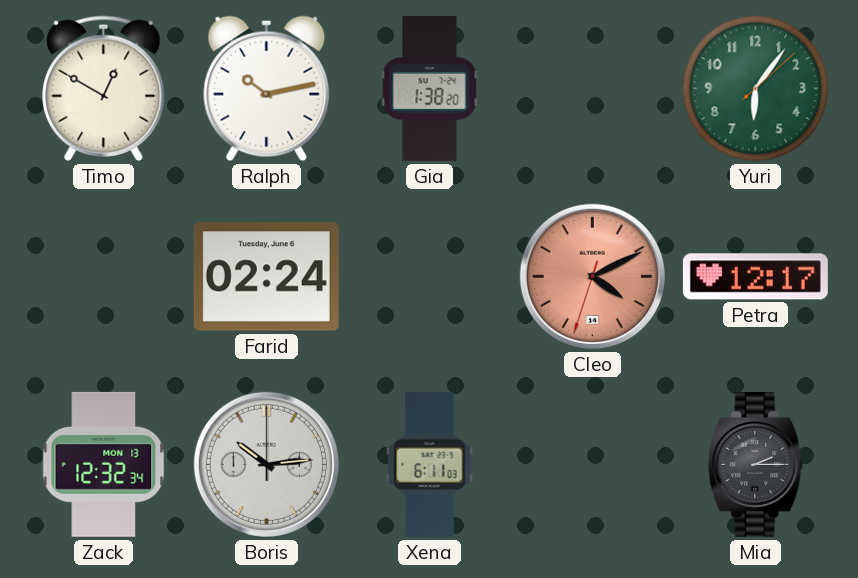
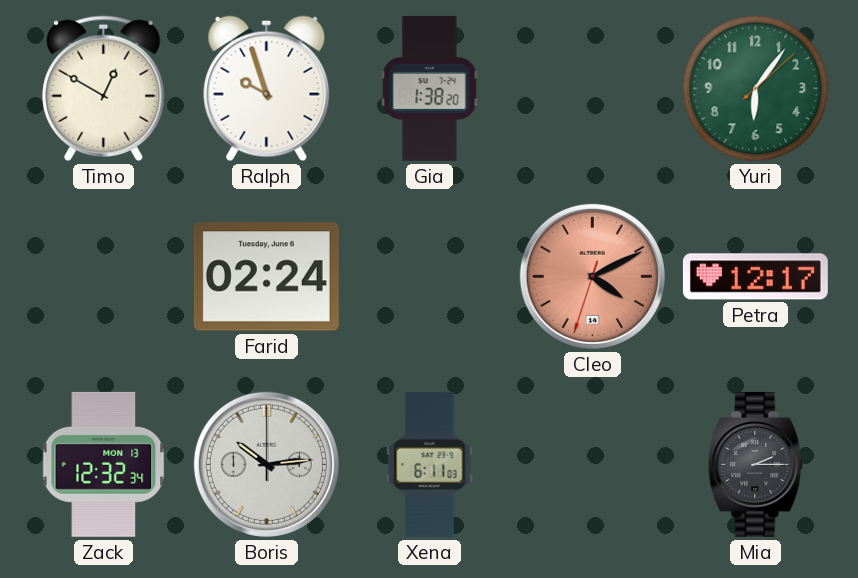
Ralph: 10:13 -> 9:57
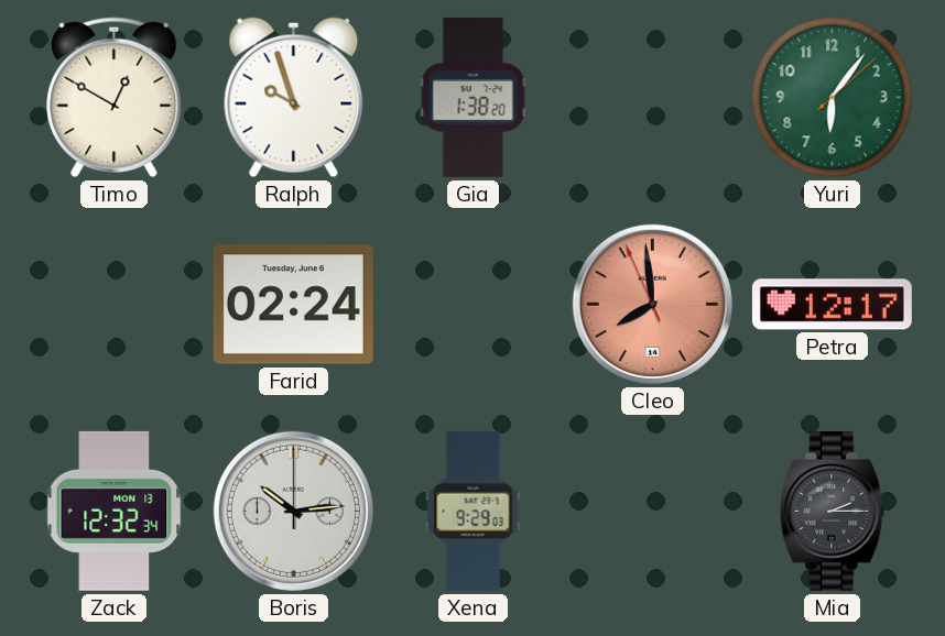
Cleo: 4:10 -> 7:58
Xena: 6:11 -> 9:29
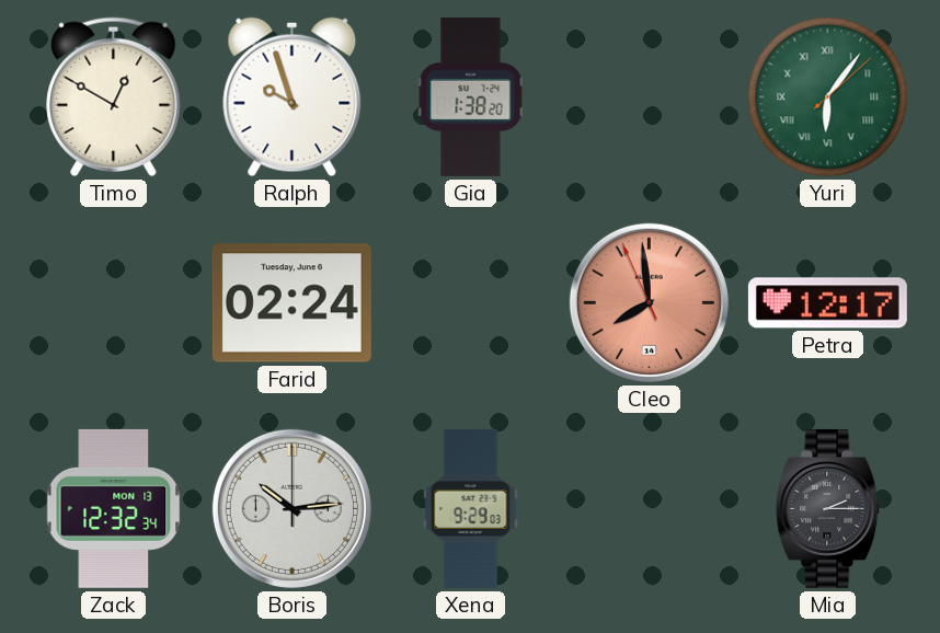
Yuri numerals: Arabic -> Roman
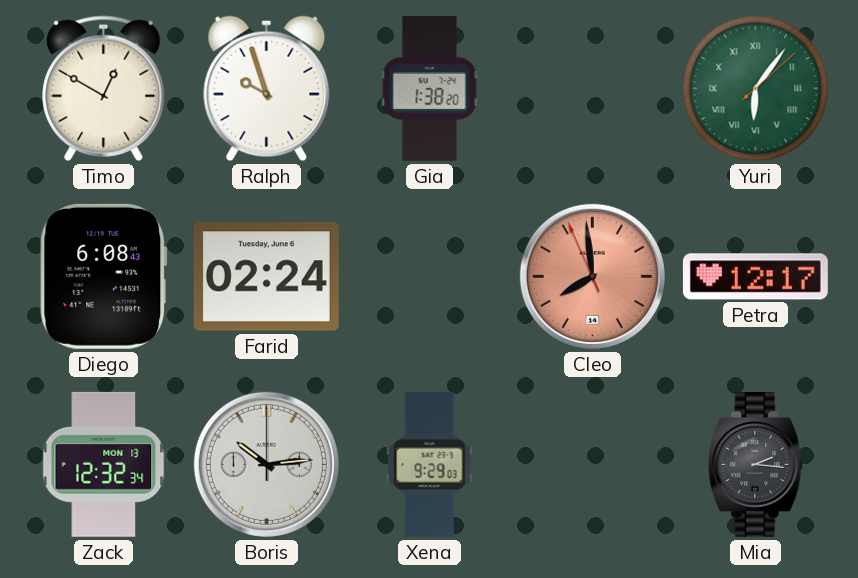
Diego: none -> 6:08
Mia: 2:15 -> 2:16
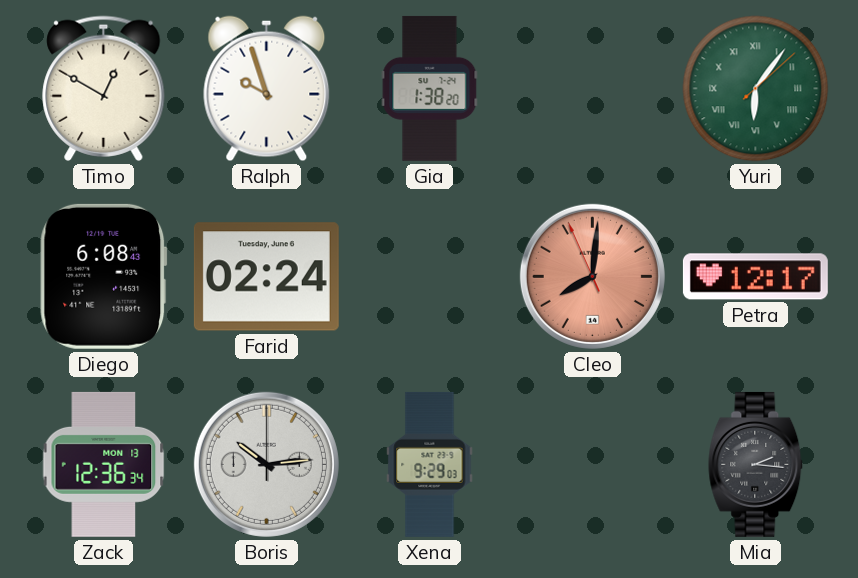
Cleo: 7:58 -> 8:00
Zack: 12:32 -> 12:36
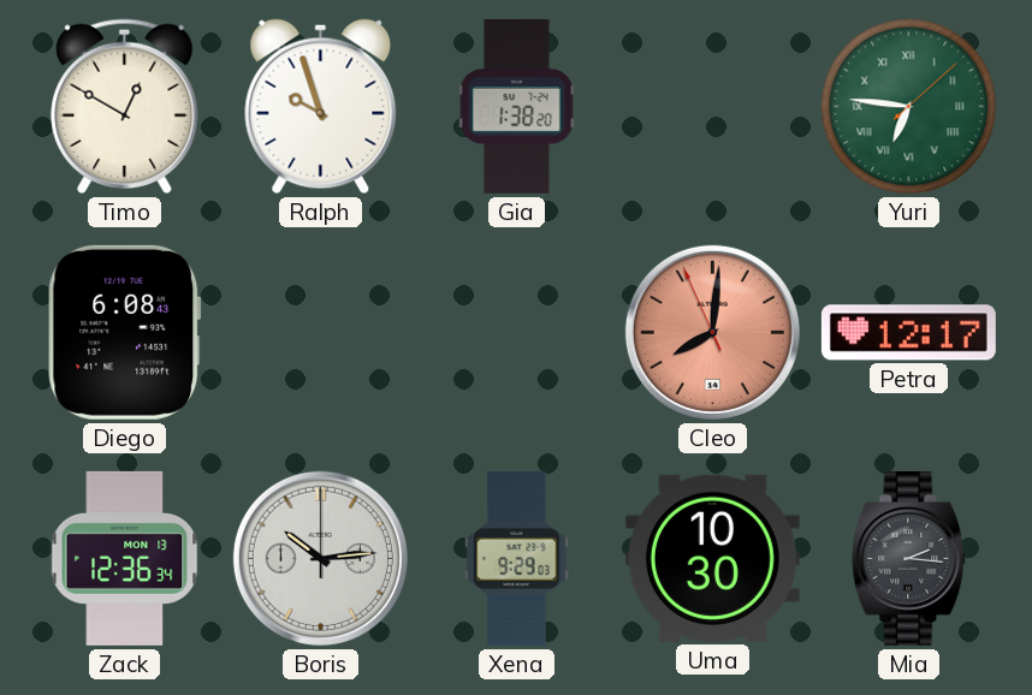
Yuri: 6:06 -> 6:46
Farid: 02:24 -> none
Uma: none -> 10:30
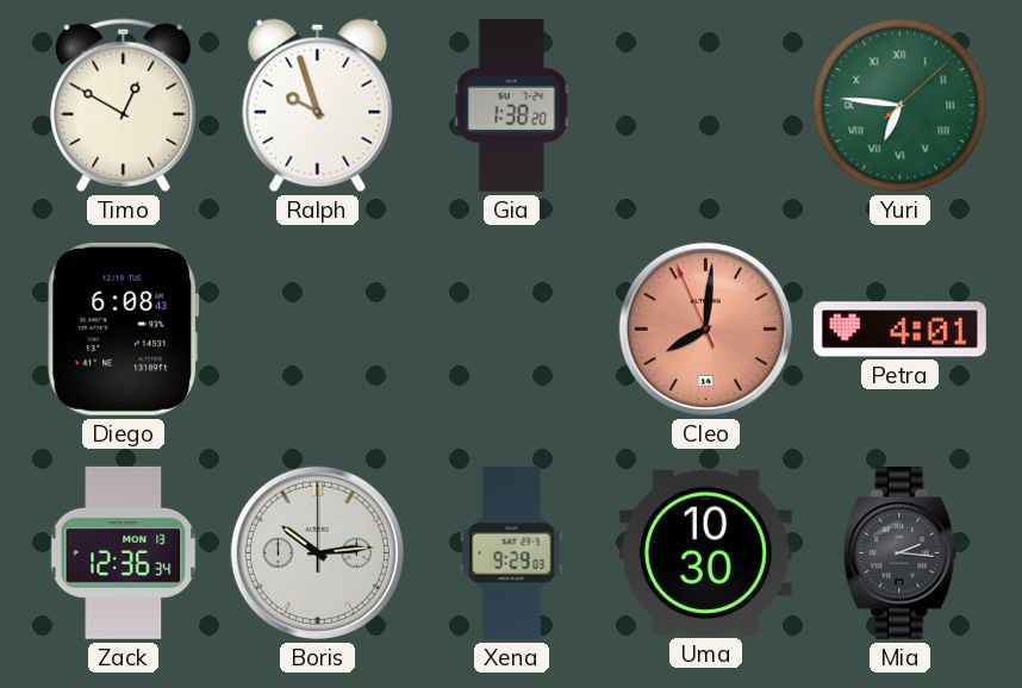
Petra: 12:17 -> 4:01
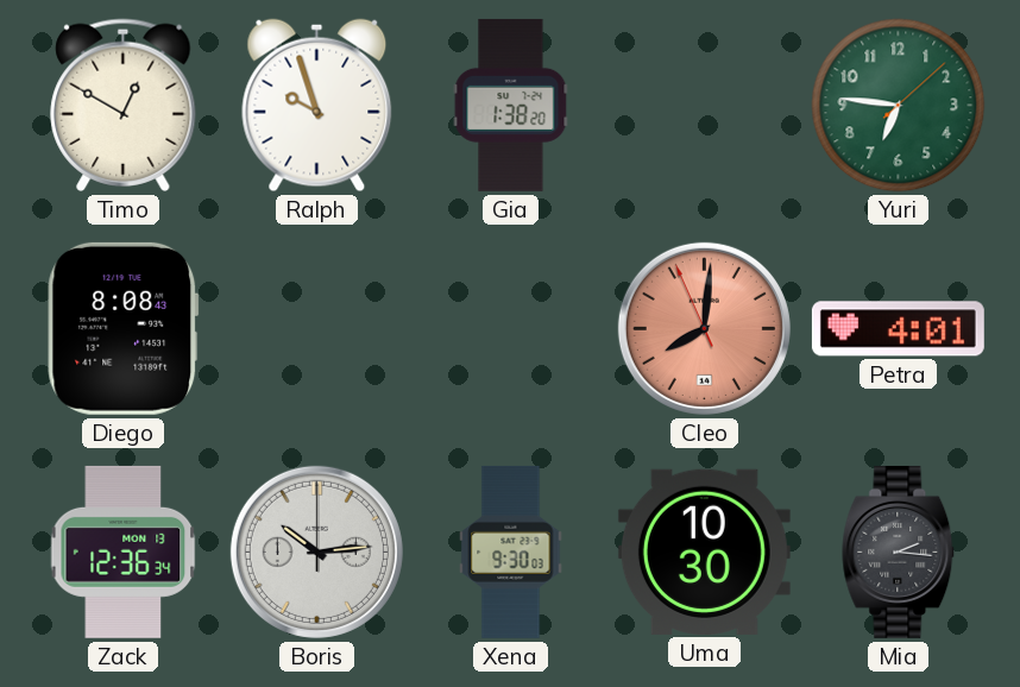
Yuri numerals: Roman -> Arabic
Diego: 6:08 -> 8:08
Xena: 9:29 -> 9:30
